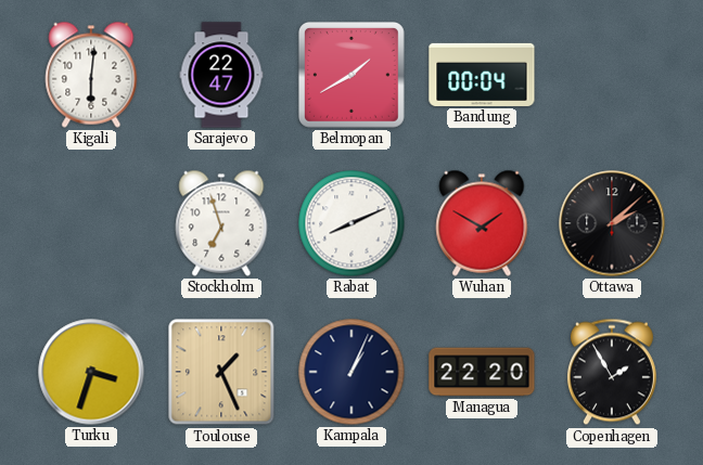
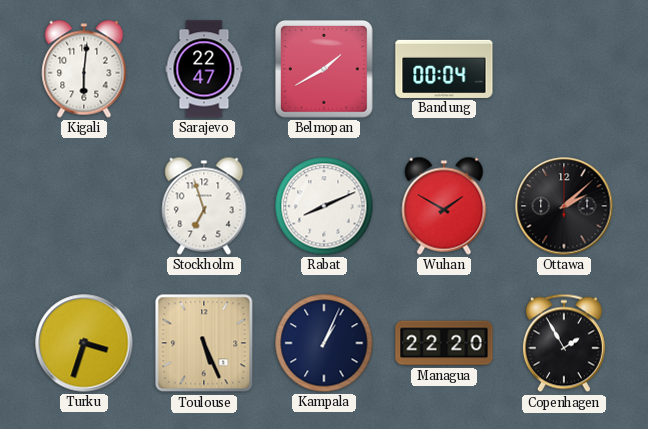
Toulouse: 1:26 -> 5:26
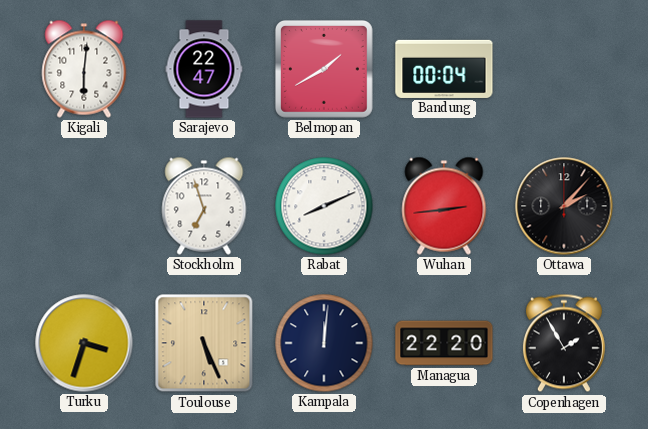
Wuhan: 1:50 -> 2:44
Ottawa: 2:08 -> 2:07
Kampala: 1:04 -> 12:01
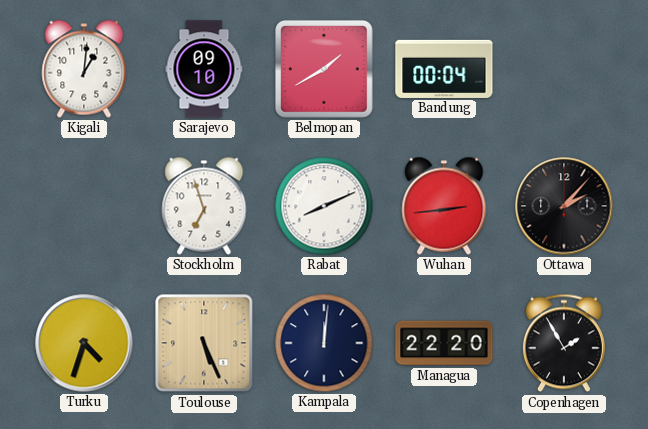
Kigali: 6:01 -> 1:01
Sarajevo: 22:47 -> 09:10
Turku: 3:33 -> 4:33
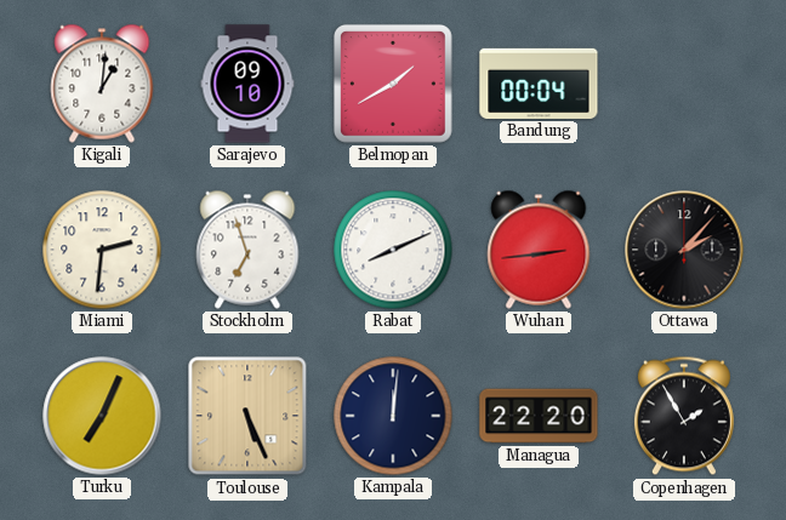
Miami: none -> 2:31
Turku: 4:33 -> 7:04
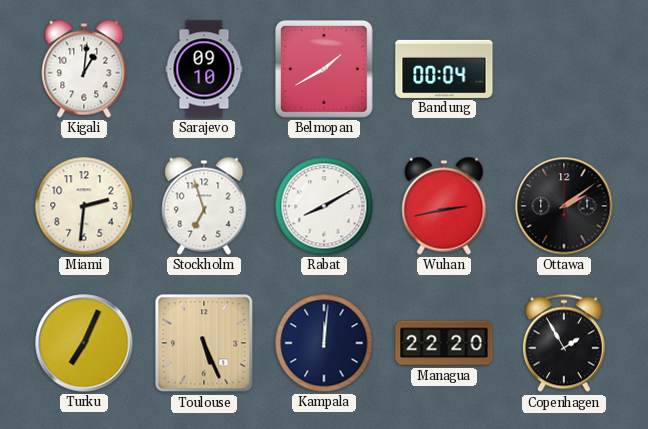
Rabat: 8:11 -> 8:10
Wuhan: 2:44 -> 2:43
Ottawa: 2:07 -> 2:09
